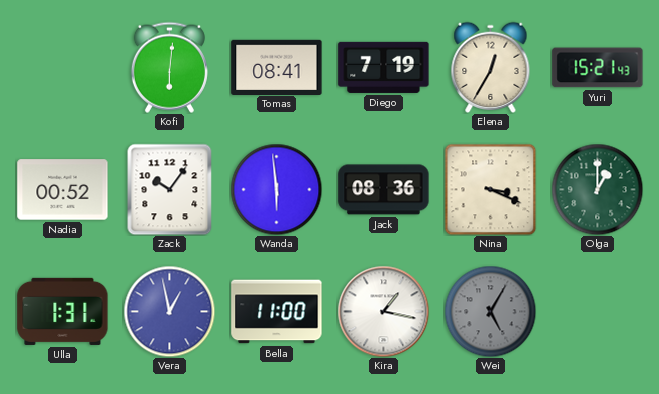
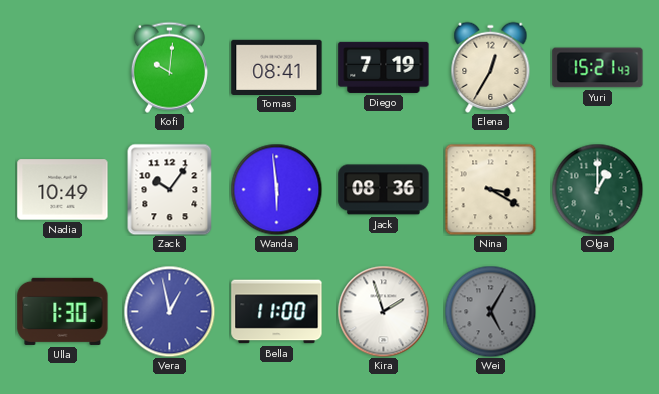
Kofi: 6:01 -> 10:01
Nadia: 00:52 -> 10:49
Nina: 3:19 -> 3:20
Ulla: 1:31 -> 1:30
Kira: 1:17 -> 1:57
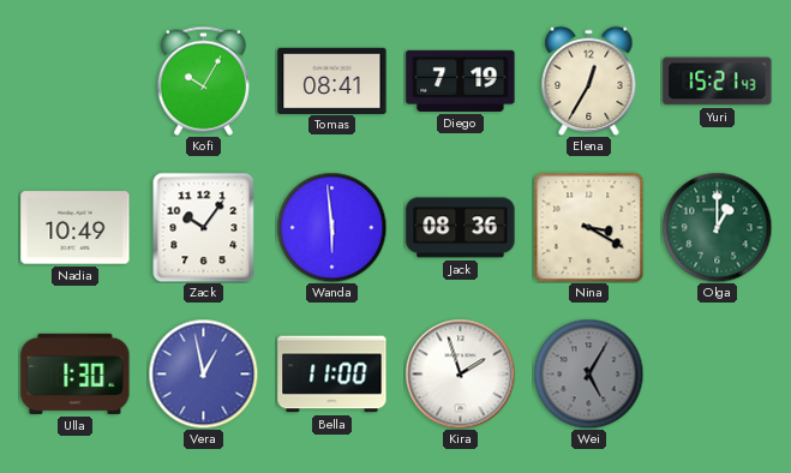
Kofi: 10:01 -> 10:05
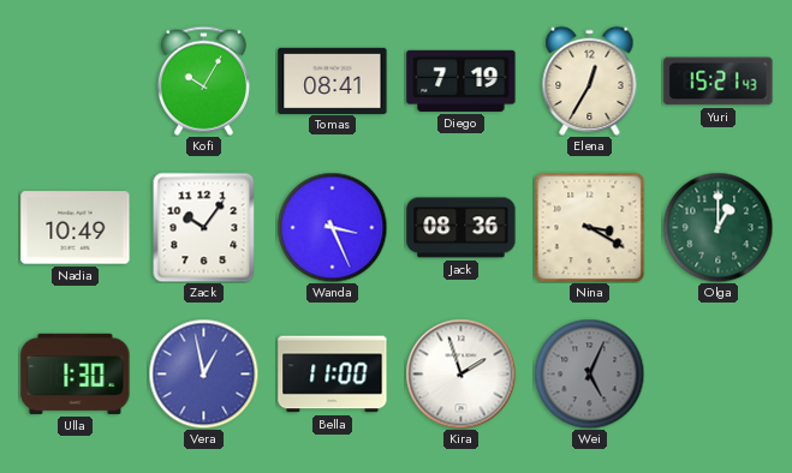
Wanda: 5:59 -> 3:26
Wei: 5:05 -> 5:04
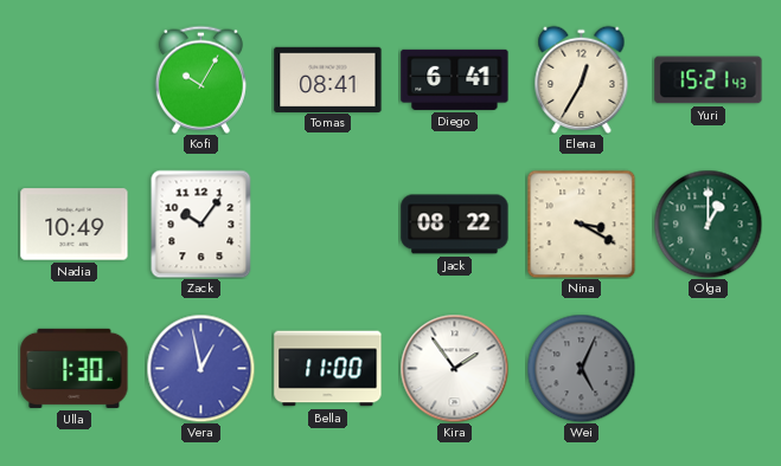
Diego: 7:19 -> 6:41
Wanda: 3:26 -> none
Jack: 08:36 -> 08:22
Kira: 1:57 -> 1:54
